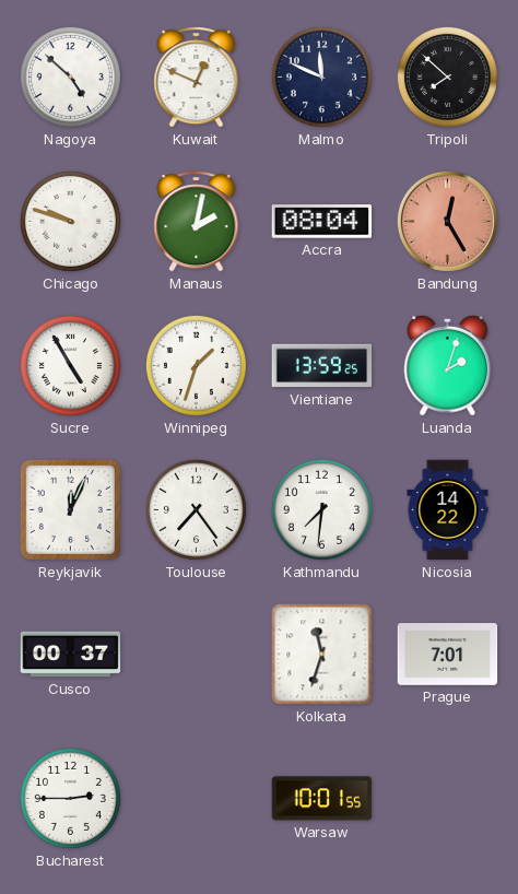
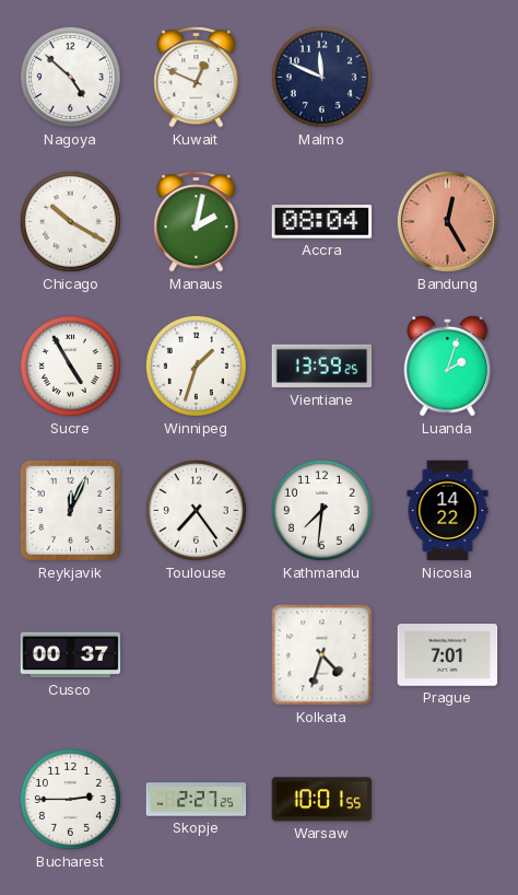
Tripoli: 7:52 -> none
Chicago: 9:48 -> 10:20
Kolkata: 11:33 -> 4:33
Skopje: none -> 2:27
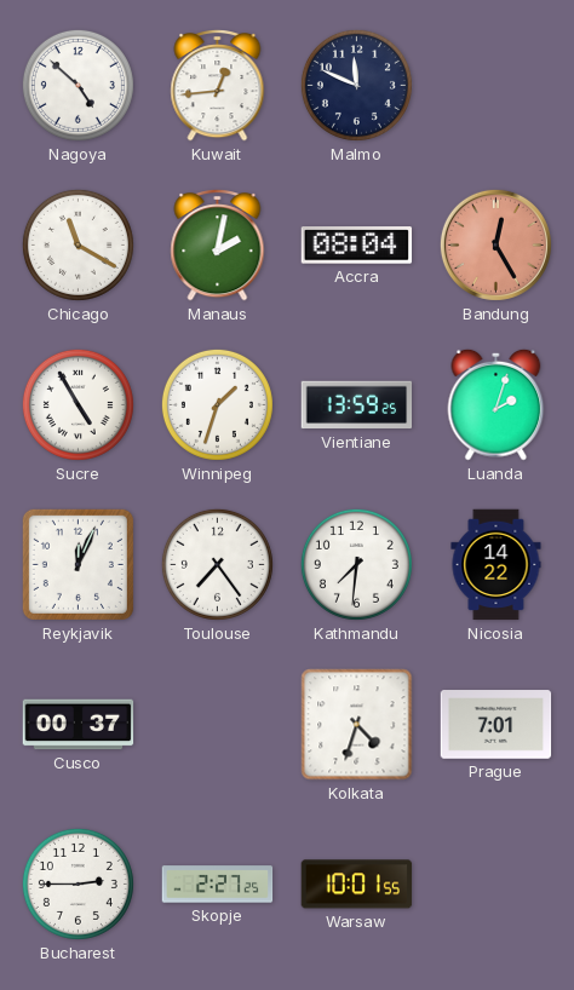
Kuwait: 12:49 -> 12:44
Chicago: 10:20 -> 11:20
